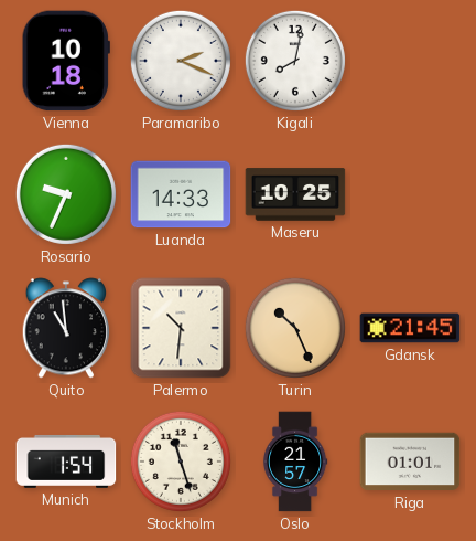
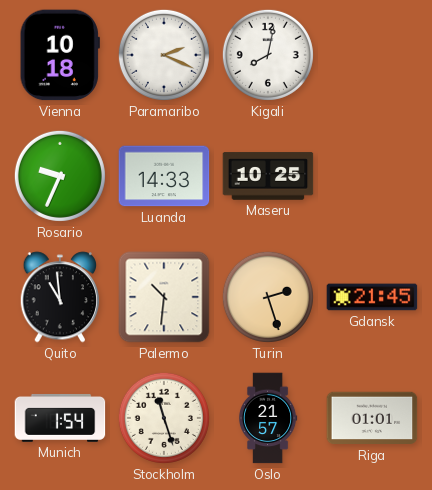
Turin: 10:26 -> 2:27
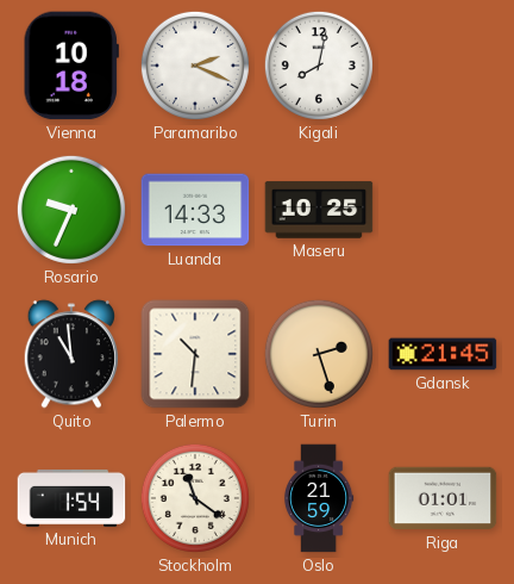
Stockholm: 11:27 -> 11:21
Oslo: 21:57 -> 21:59
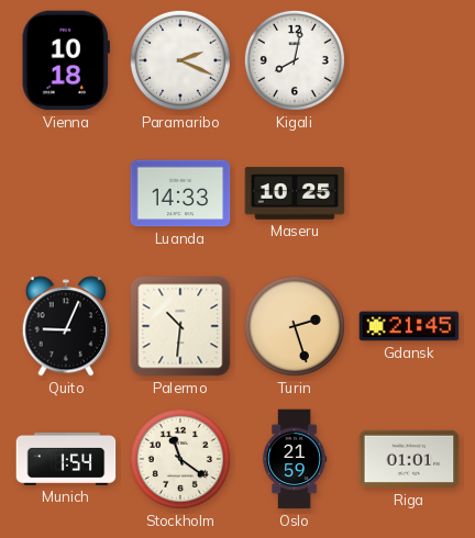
Rosario: 9:34 -> none
Quito: 10:59 -> 9:04
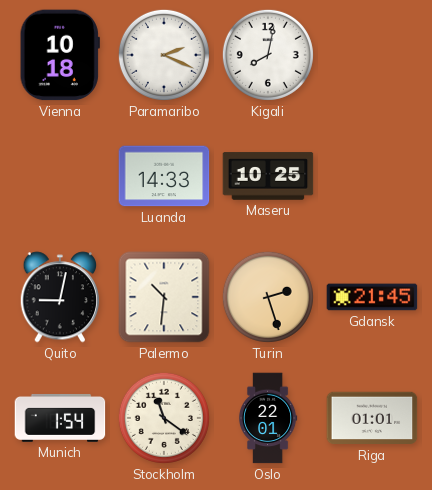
Quito: 9:04 -> 9:02
Oslo: 21:59 -> 22:01
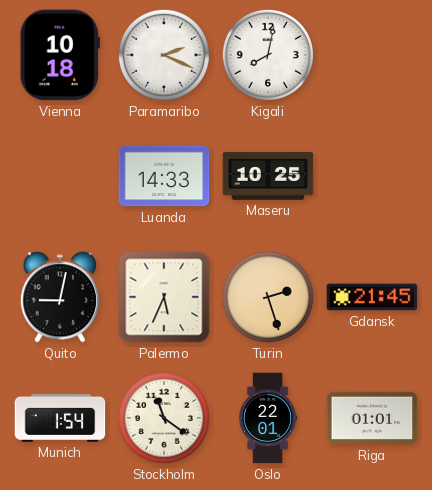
Palermo: 10:31 -> 5:34
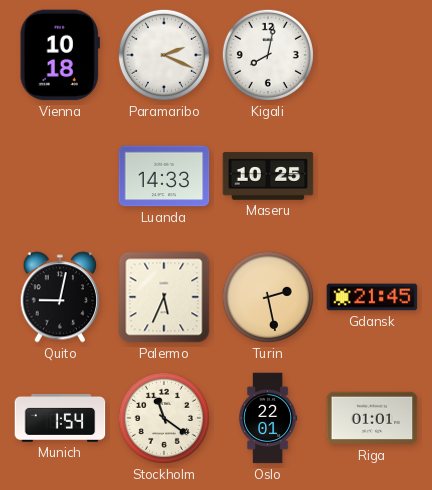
Turin: 2:27 -> 2:28
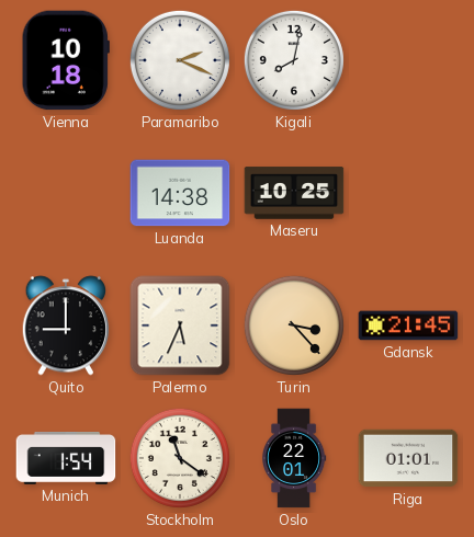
Luanda: 14:33 -> 14:38
Quito: 9:02 -> 9:00
Turin: 2:28 -> 3:23
